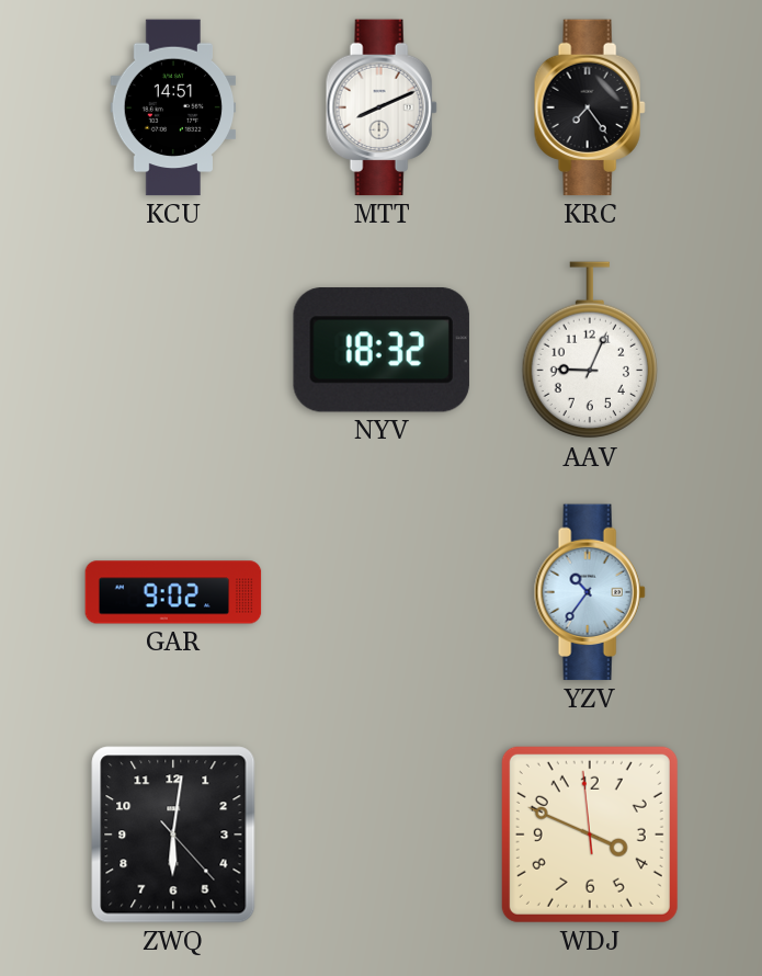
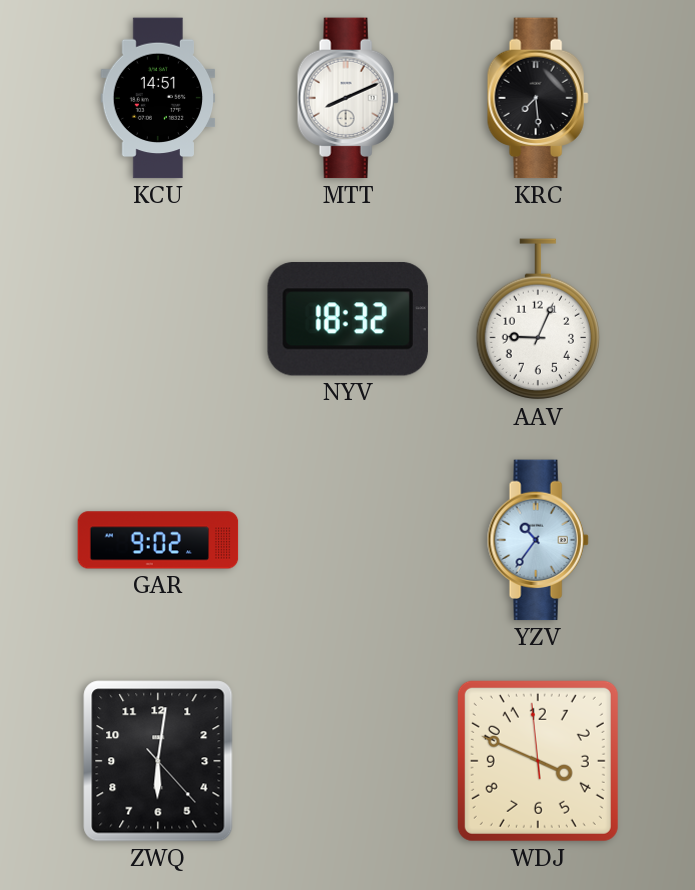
KRC: 7:24 -> 7:29
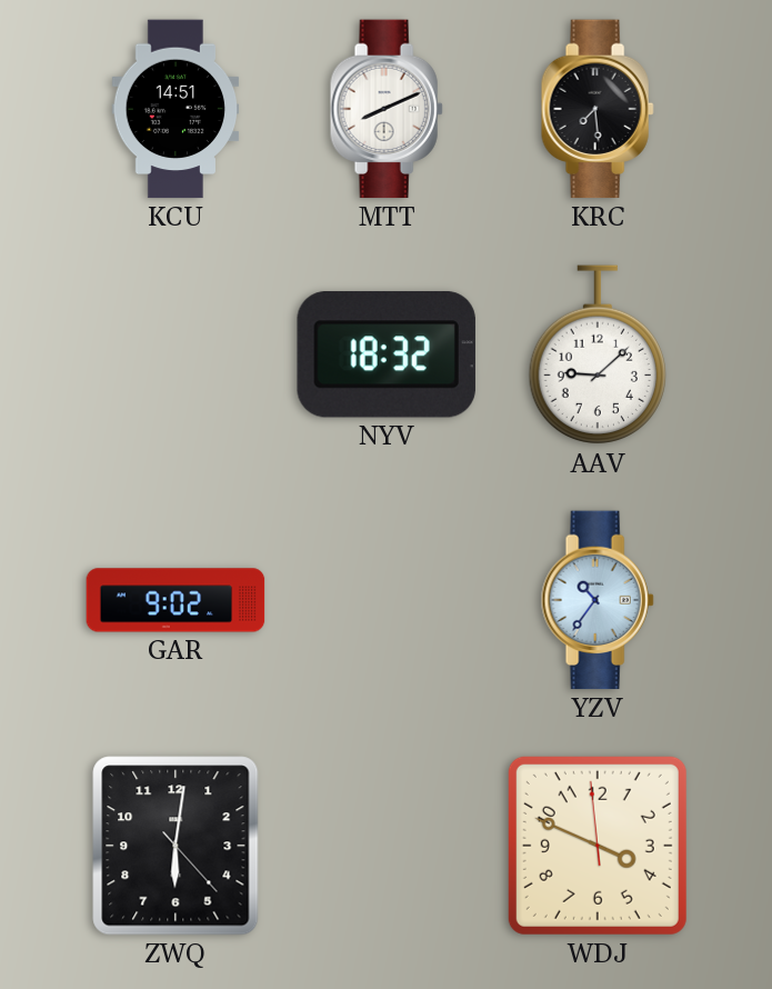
AAV: 9:04 -> 9:08
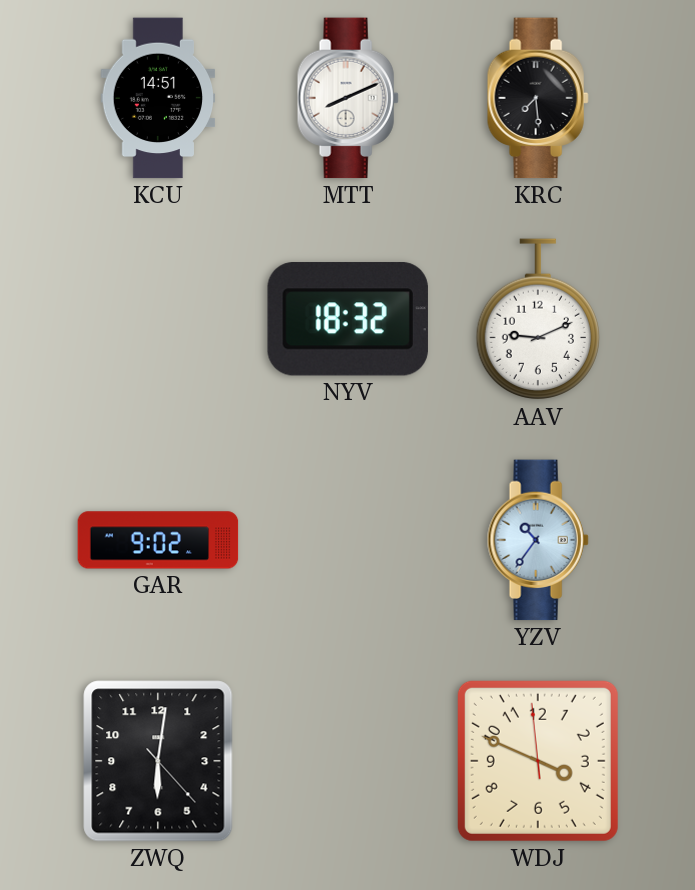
AAV: 9:08 -> 9:11
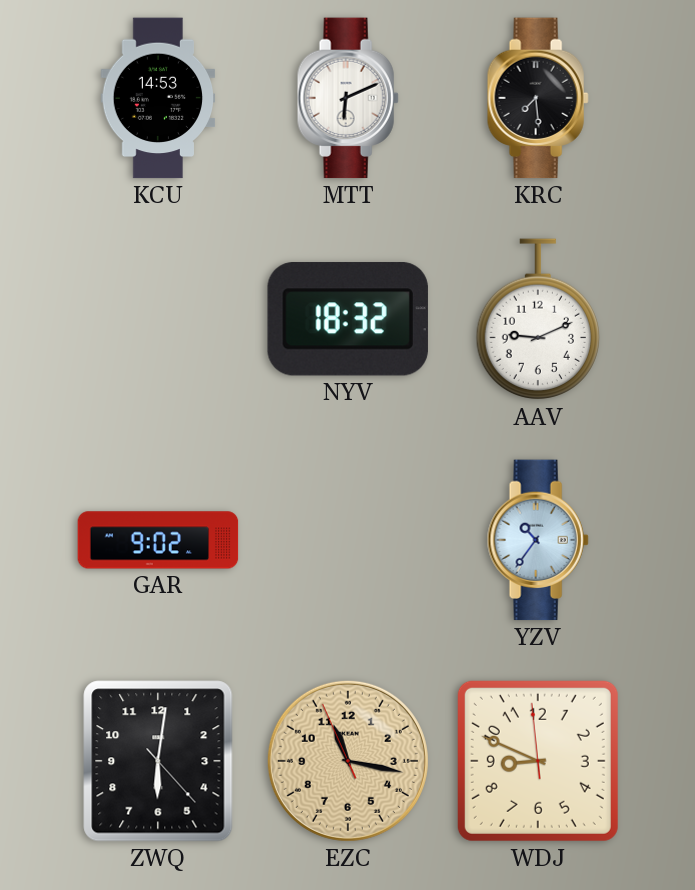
KCU: 14:51 -> 14:53
MTT: 8:11 -> 6:11
EZC: none -> 11:16
WDJ: 3:48 -> 8:48
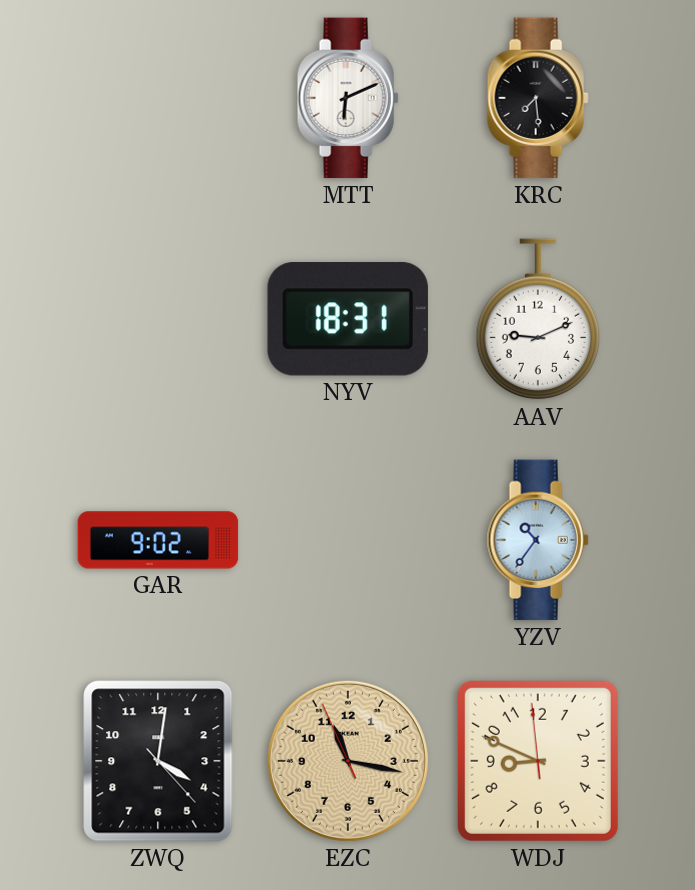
KCU: 14:53 -> none
NYV: 18:32 -> 18:31
ZWQ: 6:01 -> 4:01
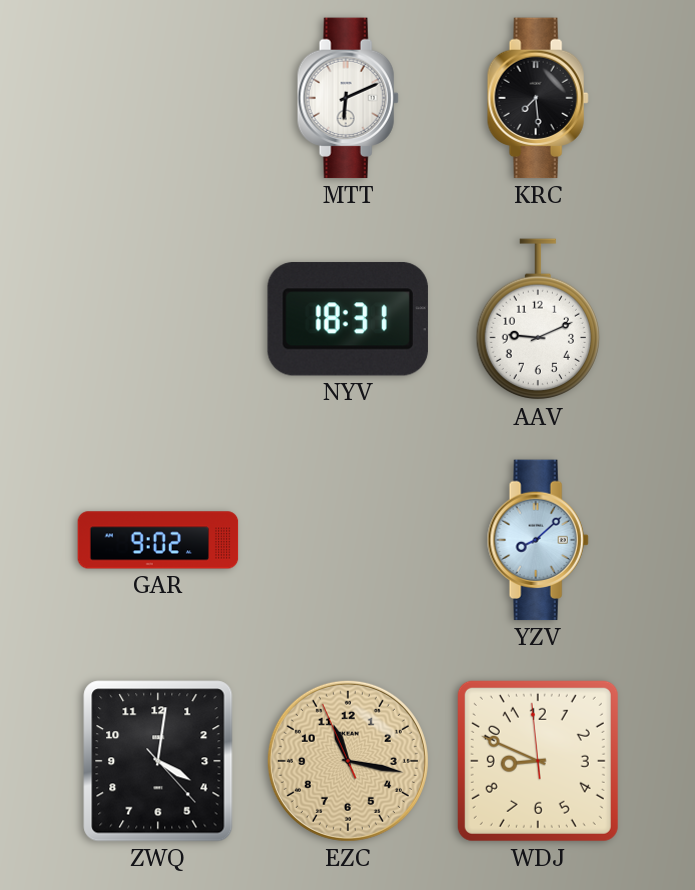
YZV: 10:36 -> 8:08
